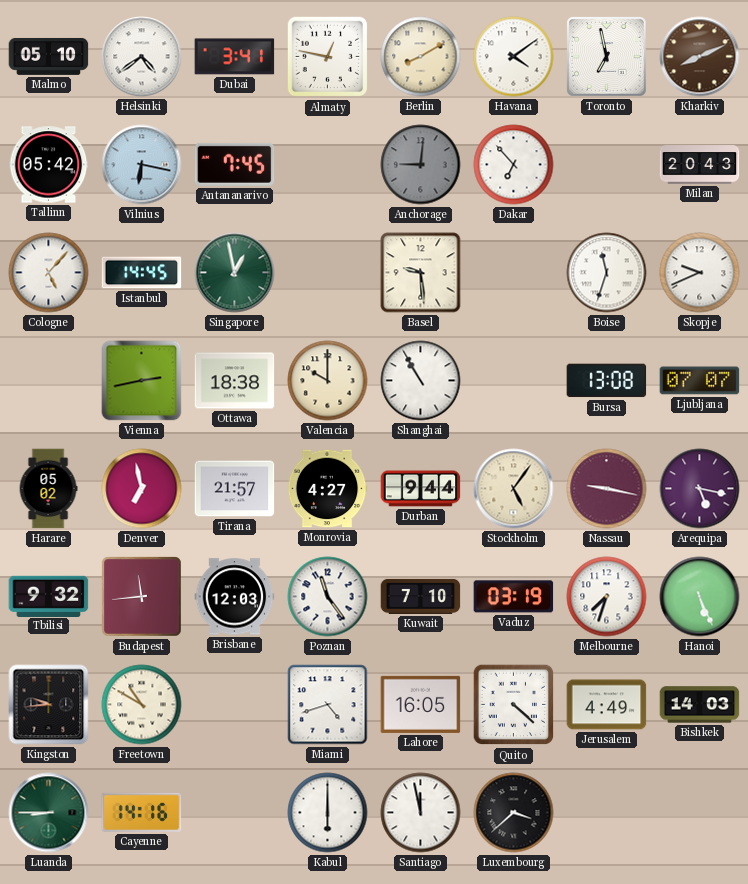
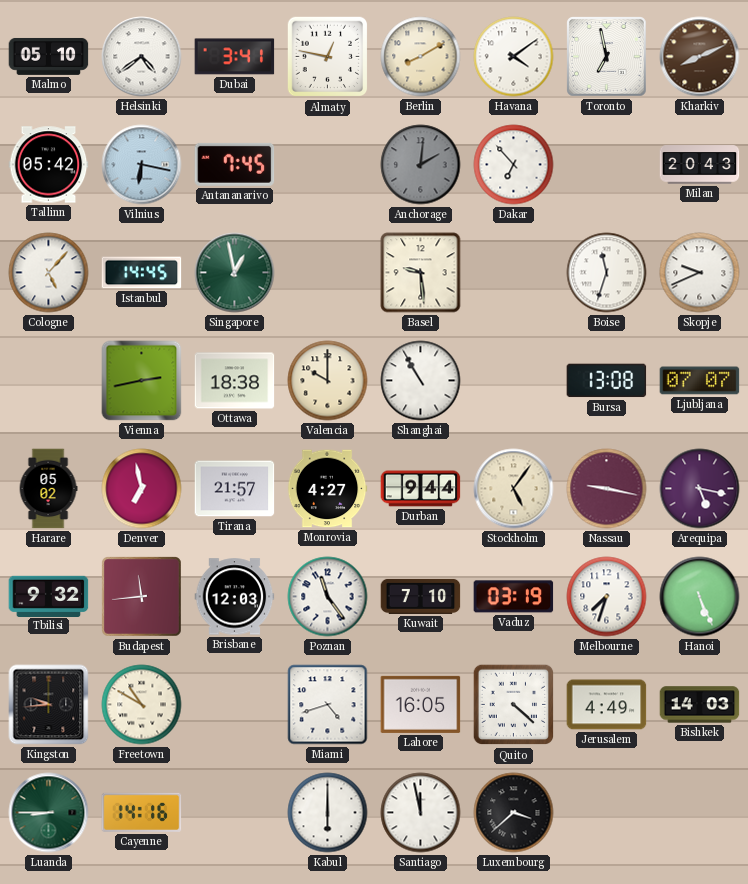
Anchorage: 9:01 -> 2:01
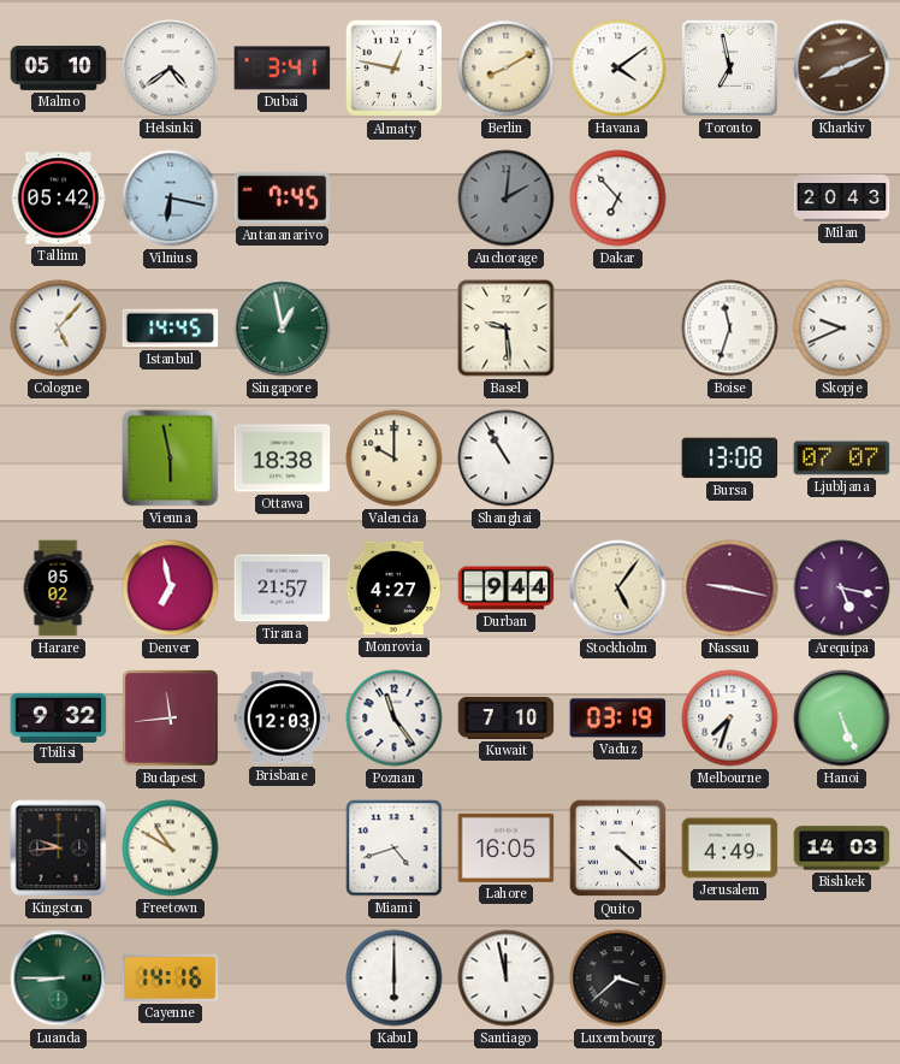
Vienna: 2:43 -> 5:58
